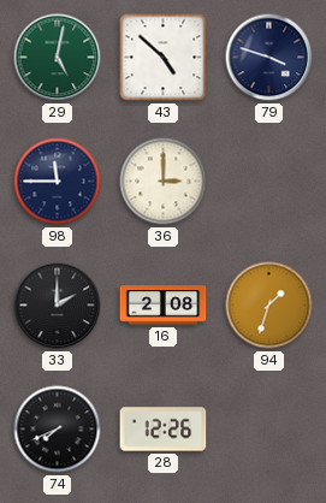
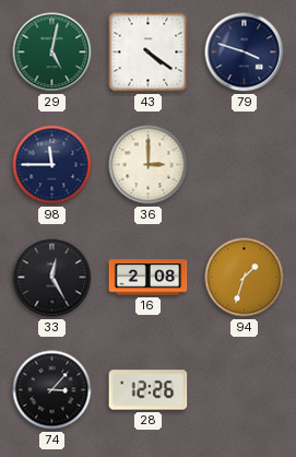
43: 4:52 -> 4:21
33: 2:00 -> 12:25
74: 7:41 -> 3:07
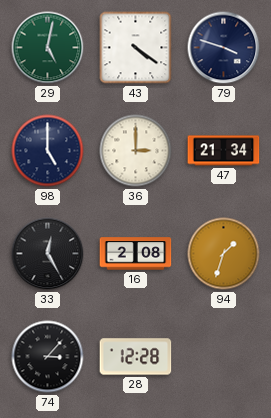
98: 11:45 -> 5:00
47: none -> 21:34
28: 12:26 -> 12:28
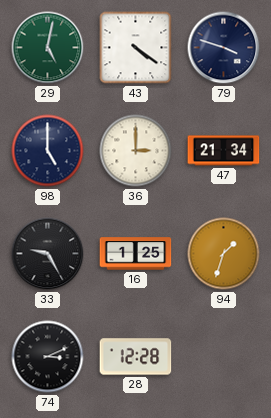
33: 12:25 -> 9:25
16: 2:08 -> 1:25
74: 3:07 -> 3:11
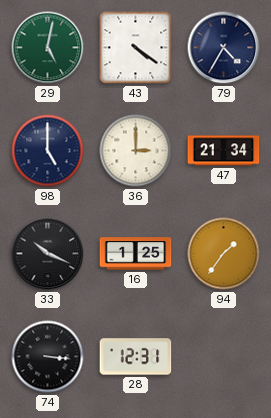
79: 3:48 -> 4:35
33: 9:25 -> 10:19
94: 1:33 -> 1:36
74: 3:11 -> 3:16
28: 12:28 -> 12:31
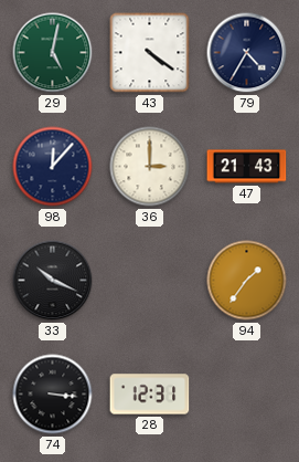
98: 5:00 -> 12:07
47: 21:34 -> 21:43
16: 1:25 -> none
